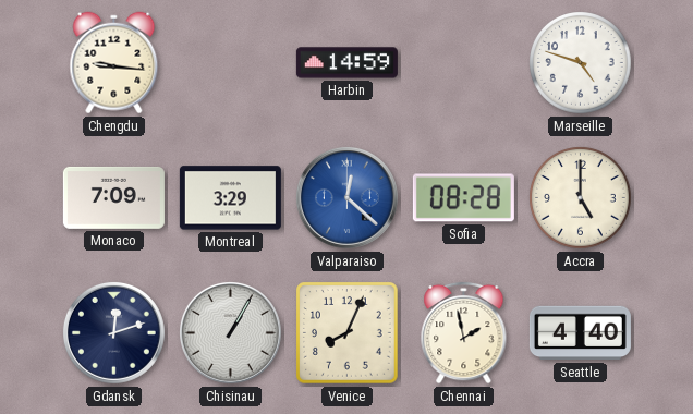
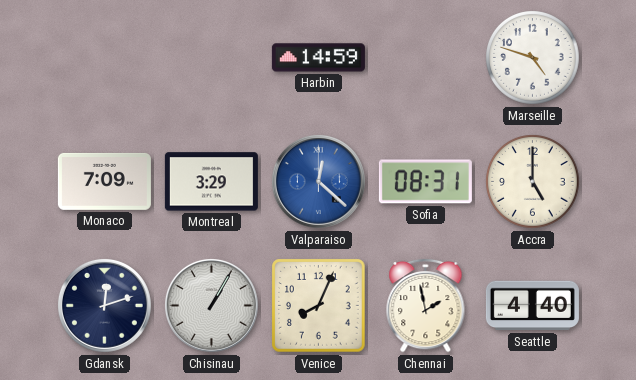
Chengdu: 9:16 -> none
Sofia: 08:28 -> 08:31
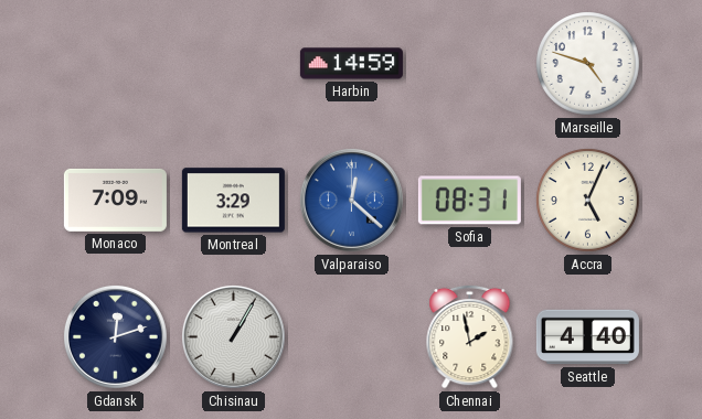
Accra: 5:00 -> 5:04
Venice: 8:04 -> none
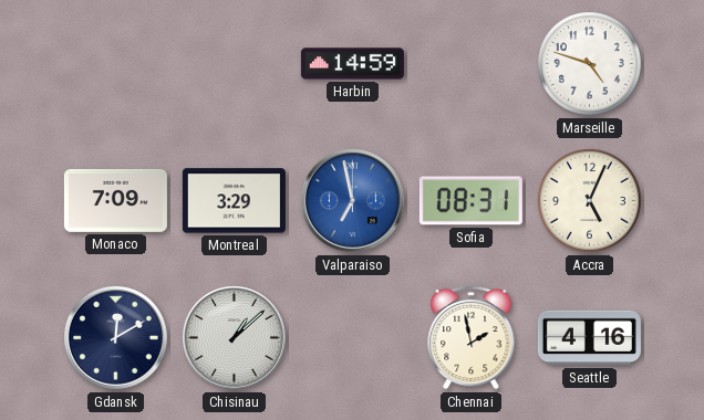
Valparaiso: 12:22 -> 6:58
Gdansk: 12:12 -> 12:10
Chisinau: 1:05 -> 1:08
Seattle: 4:40 -> 4:16
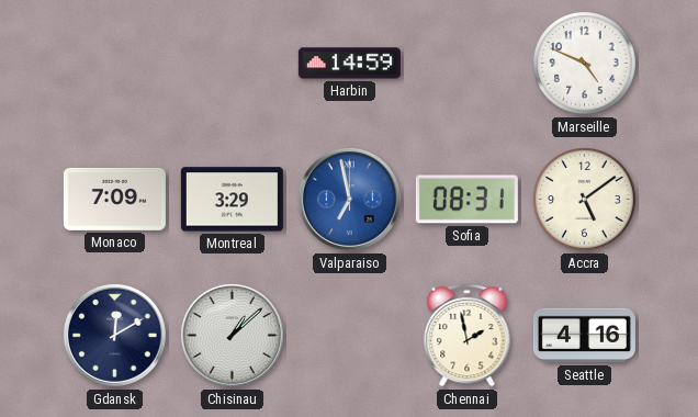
Marseille: 4:48 -> 4:49
Accra: 5:04 -> 5:09
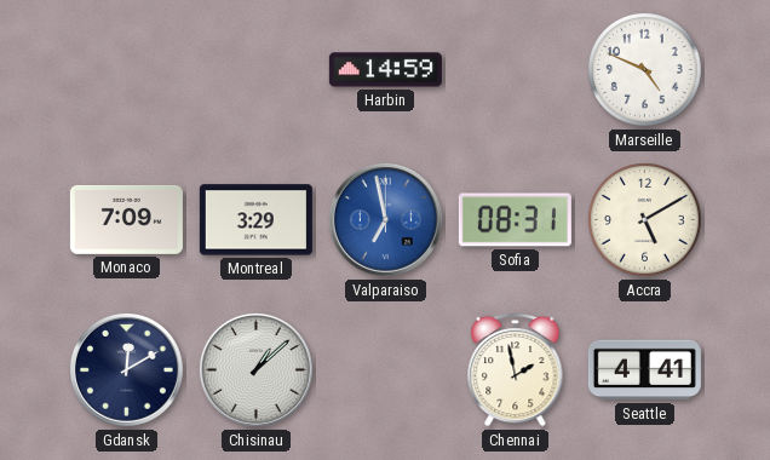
Accra: 5:09 -> 5:10
Seattle: 4:16 -> 4:41
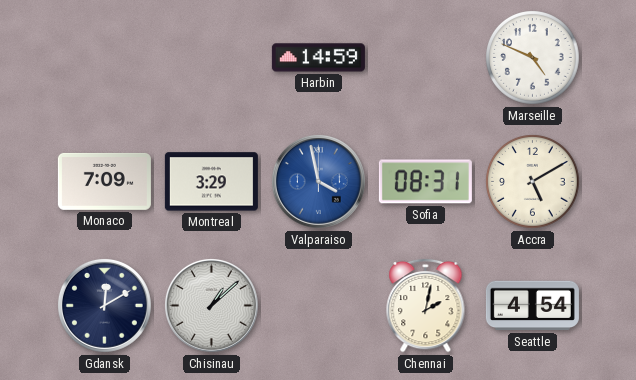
Valparaiso: 6:58 -> 3:58
Chennai: 1:58 -> 2:02
Seattle: 4:41 -> 4:54
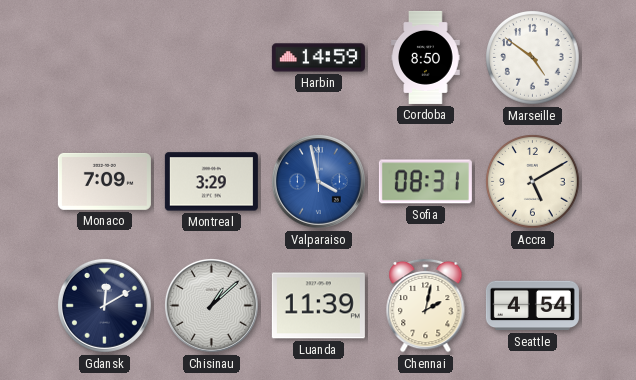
Cordoba: none -> 8:50
Marseille: 4:49 -> 4:51
Luanda: none -> 11:39
